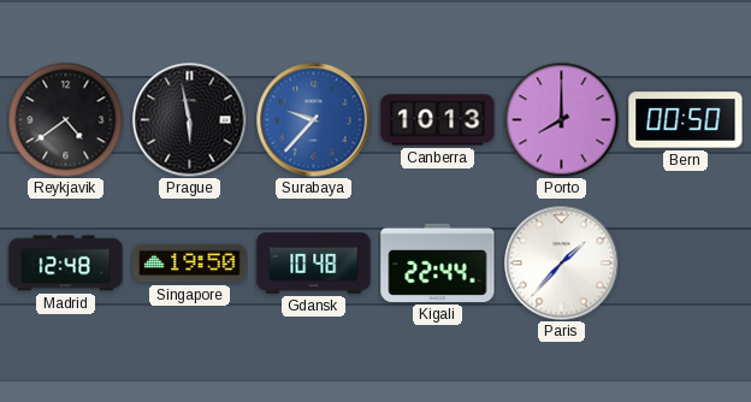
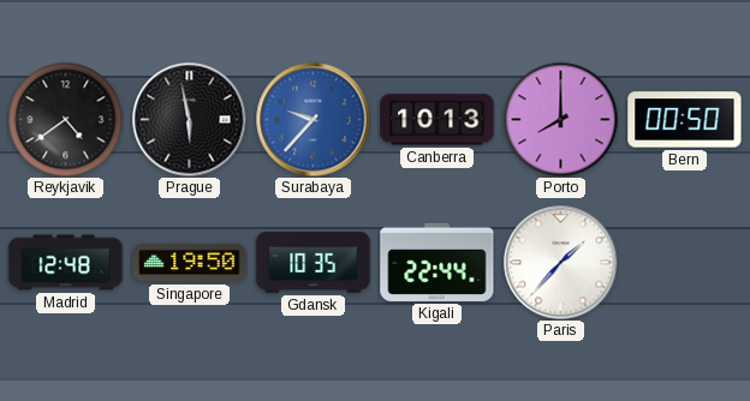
Gdansk: 10:48 -> 10:35
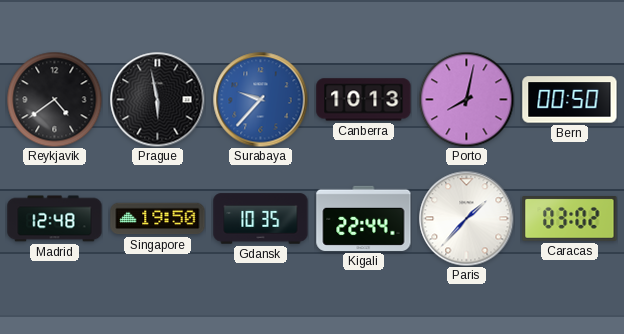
Porto: 8:00 -> 8:02
Caracas: none -> 03:02
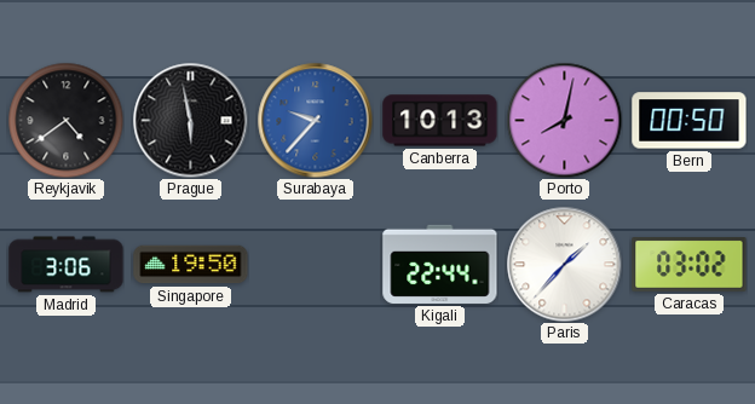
Madrid: 12:48 -> 3:06
Gdansk: 10:35 -> none
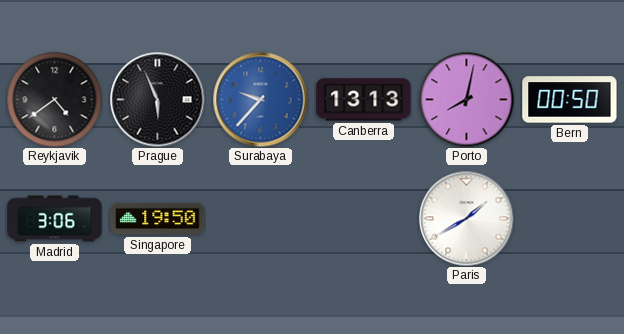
Prague: 5:58 -> 5:56
Canberra: 10:13 -> 13:13
Kigali: 22:44 -> none
Paris: 1:37 -> 1:40
Caracas: 03:02 -> none
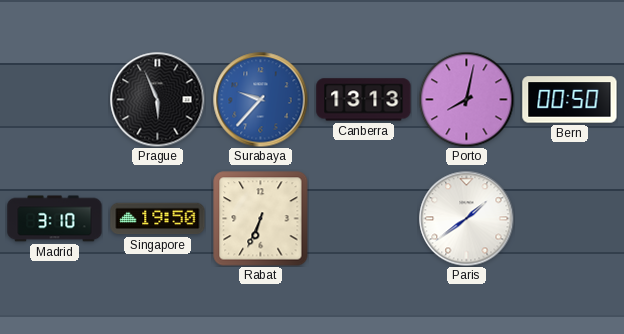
Reykjavik: 4:39 -> none
Madrid: 3:06 -> 3:10
Rabat: none -> 6:34
Paris: 1:40 -> 1:39
